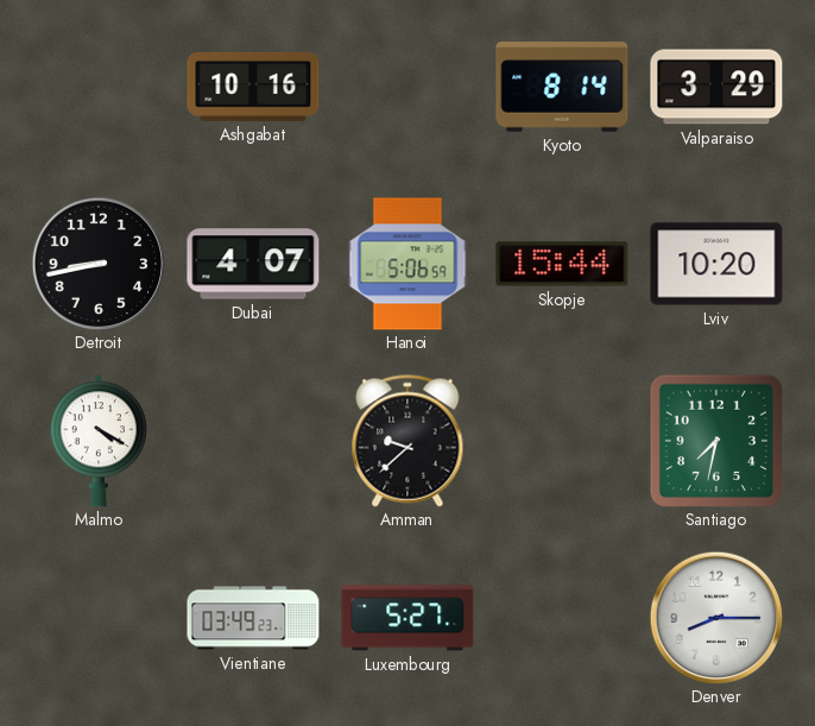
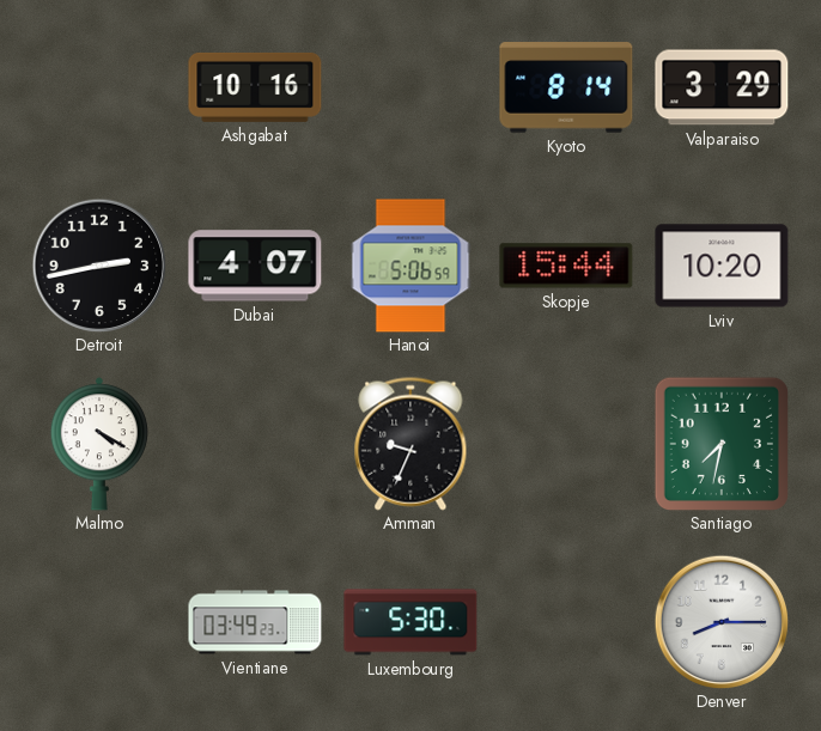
Detroit: 8:43 -> 2:43
Amman: 9:38 -> 9:34
Luxembourg: 5:27 -> 5:30
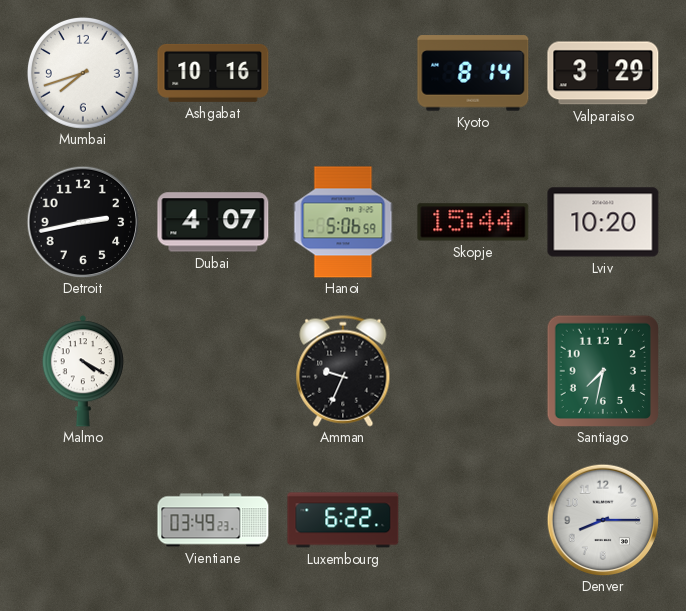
Mumbai: none -> 7:42
Luxembourg: 5:30 -> 6:22
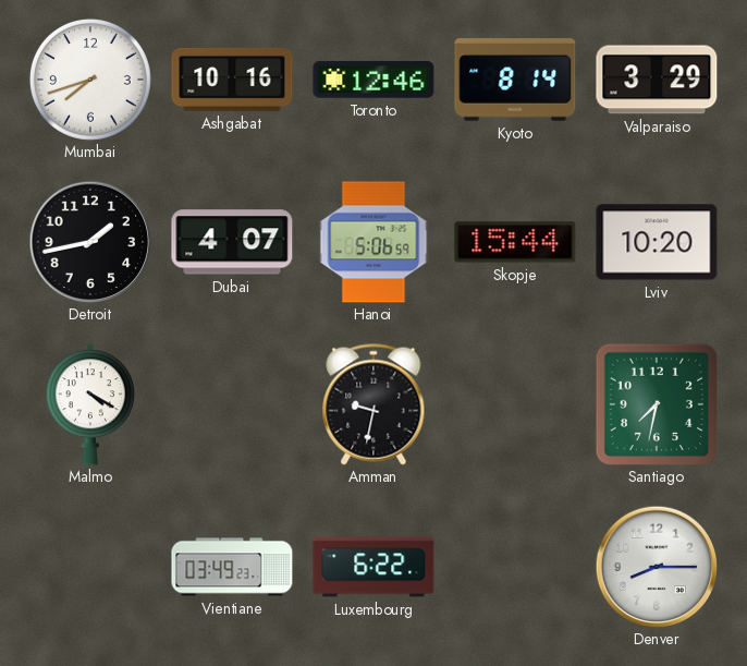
Toronto: none -> 12:46
Detroit: 2:43 -> 1:43
Amman: 9:34 -> 9:32
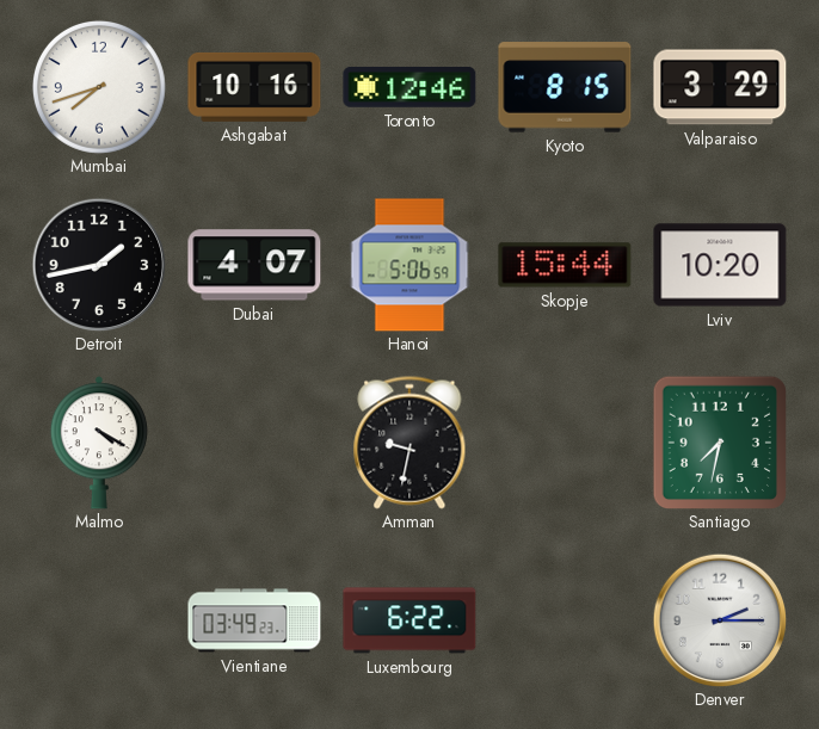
Kyoto: 8:14 -> 8:15
Denver: 8:15 -> 2:15
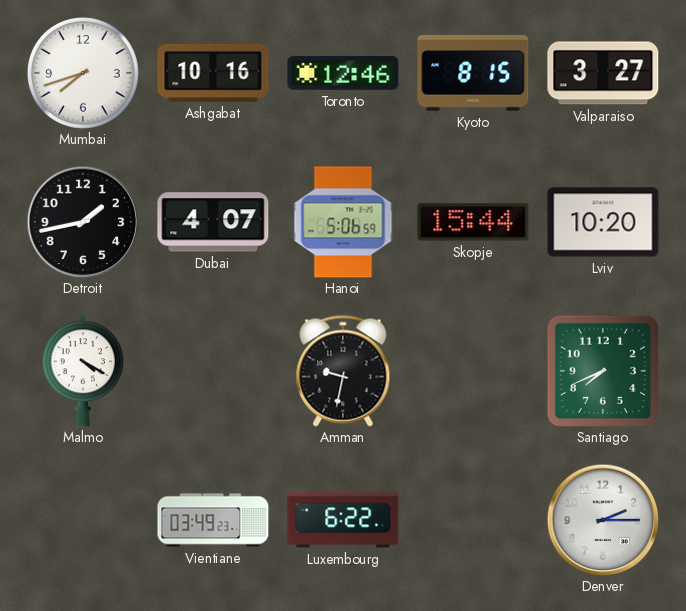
Valparaiso: 3:29 -> 3:27
Santiago: 7:32 -> 7:41
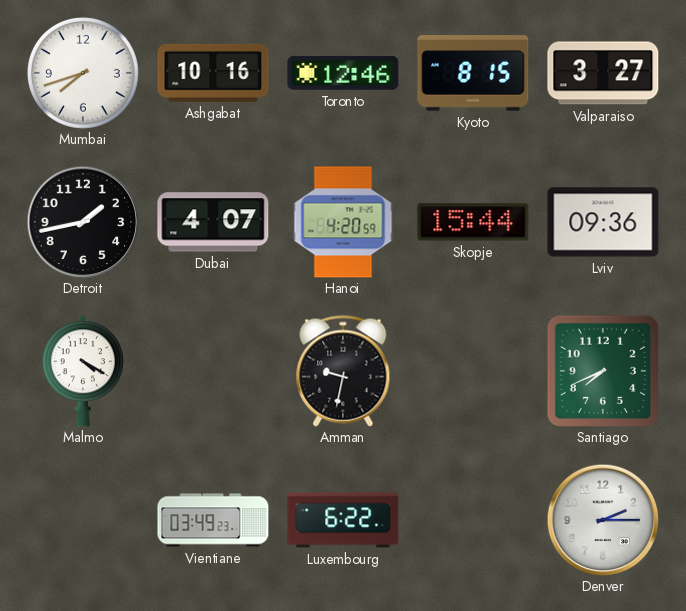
Hanoi: 5:06 -> 4:20
Lviv: 10:20 -> 09:36
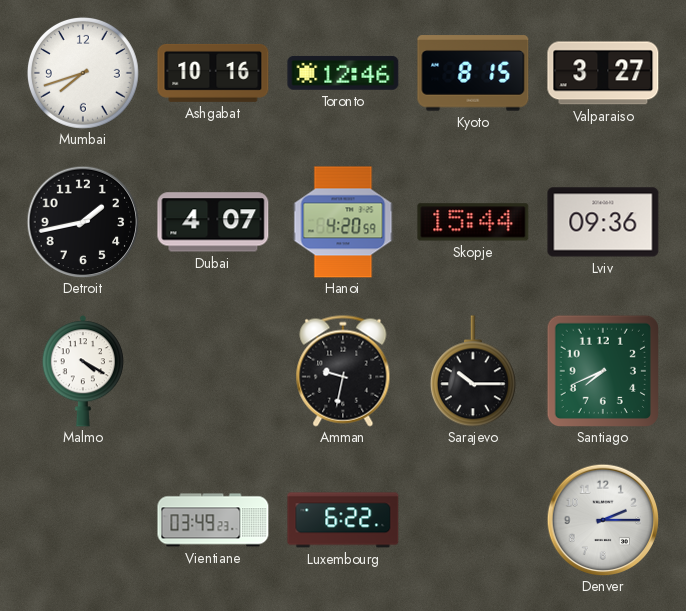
Sarajevo: none -> 10:15
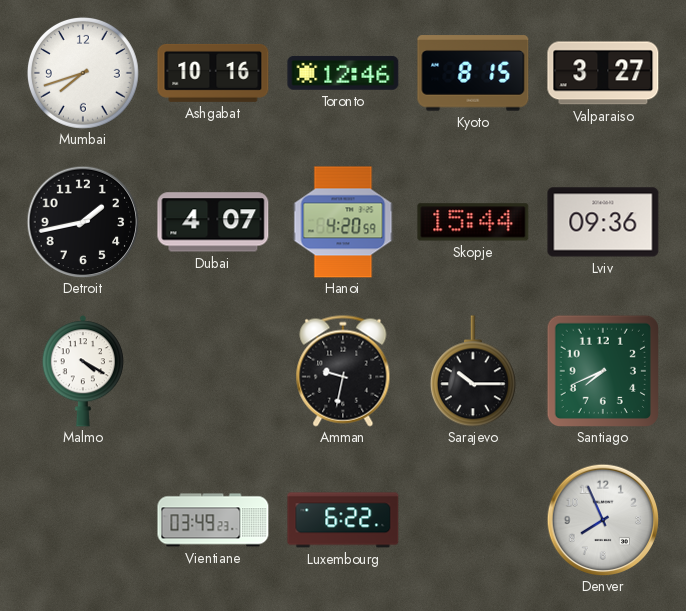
Denver: 2:15 -> 7:56
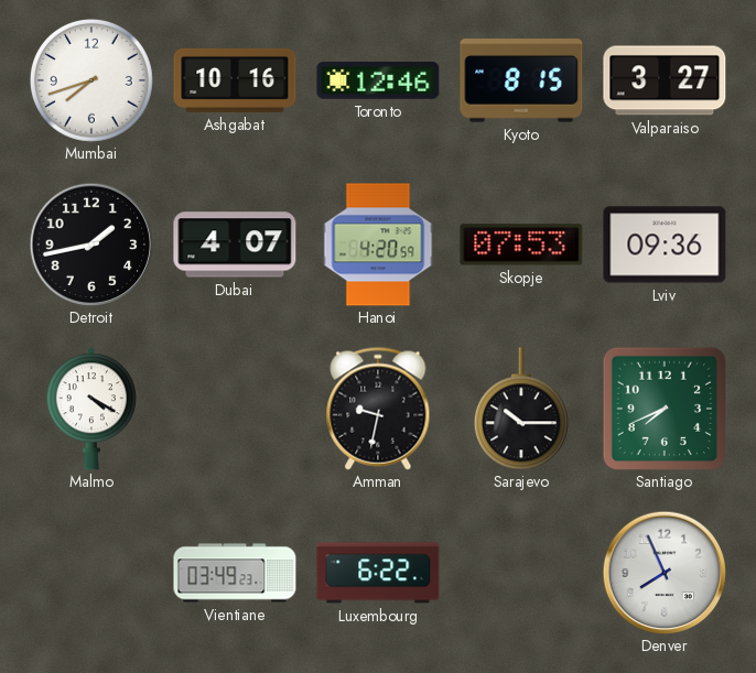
Skopje: 15:44 -> 07:53
